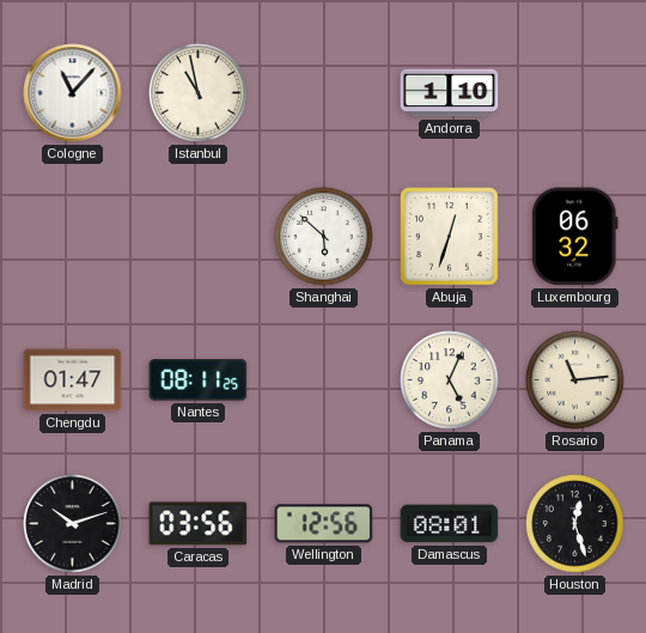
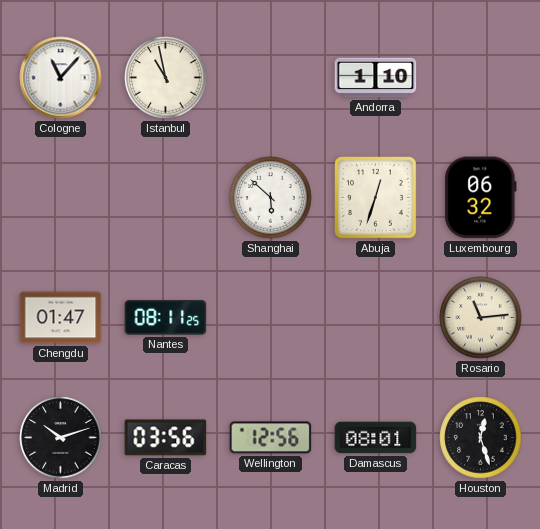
Panama: 5:04 -> none
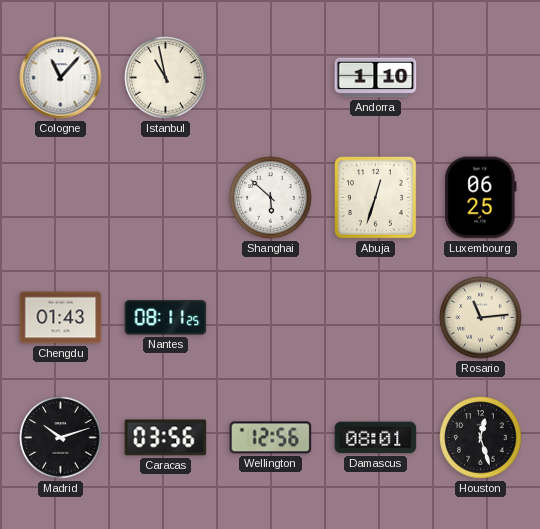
Luxembourg: 06:32 -> 06:25
Chengdu: 01:47 -> 01:43
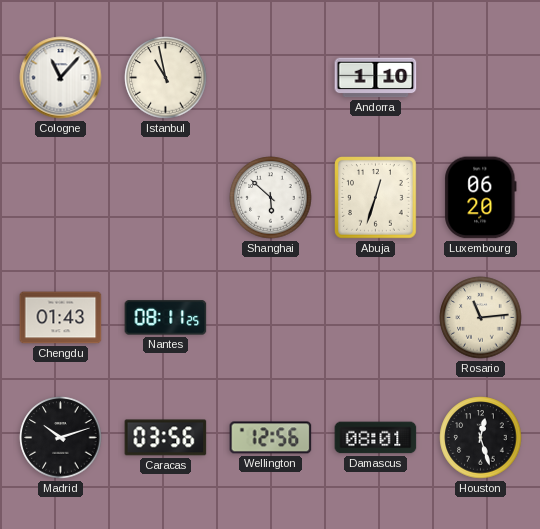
Luxembourg: 06:25 -> 06:20
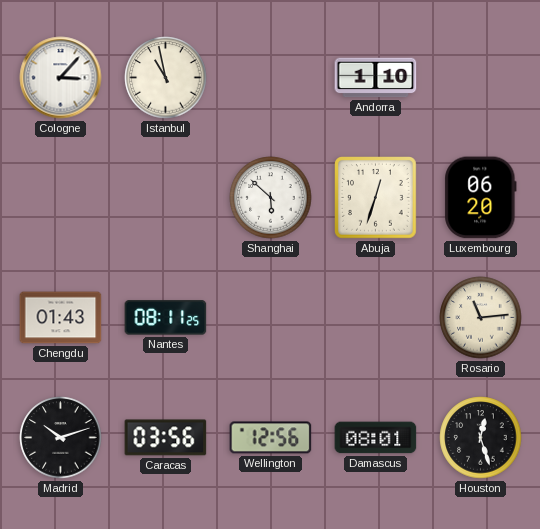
Cologne: 11:07 -> 3:07
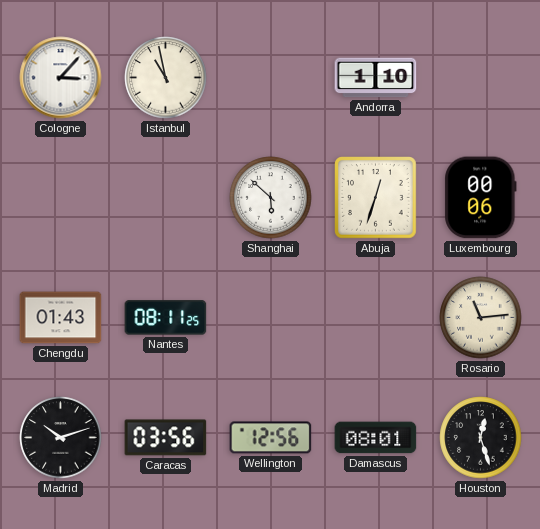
Luxembourg: 06:20 -> 00:06
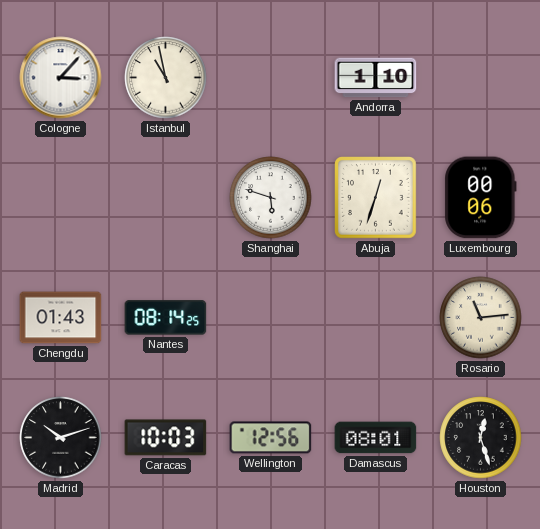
Shanghai: 5:52 -> 5:48
Nantes: 08:11 -> 08:14
Caracas: 03:56 -> 10:03
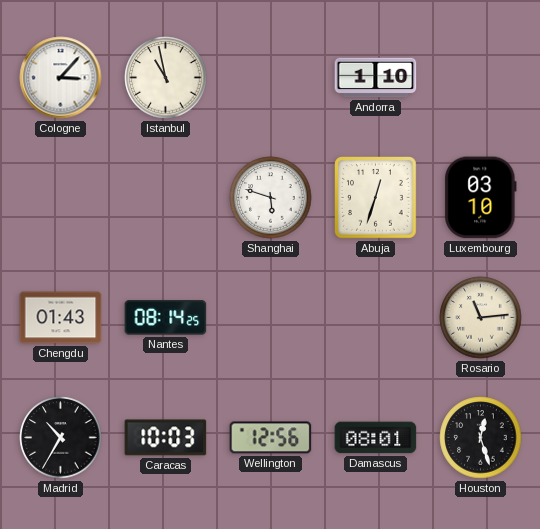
Luxembourg: 00:06 -> 03:10
Madrid: 10:12 -> 10:35
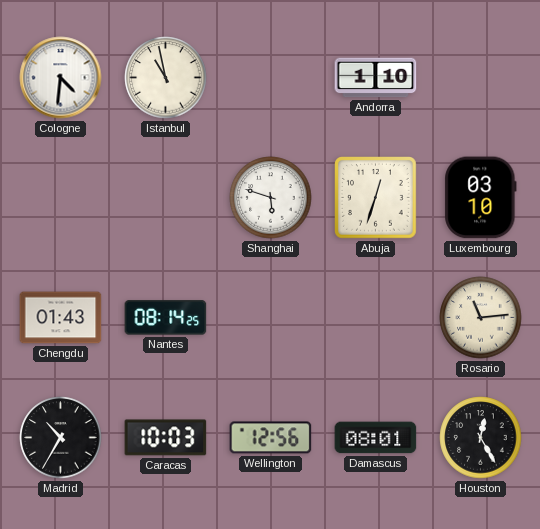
Cologne: 3:07 -> 4:31
Houston: 12:27 -> 12:25
